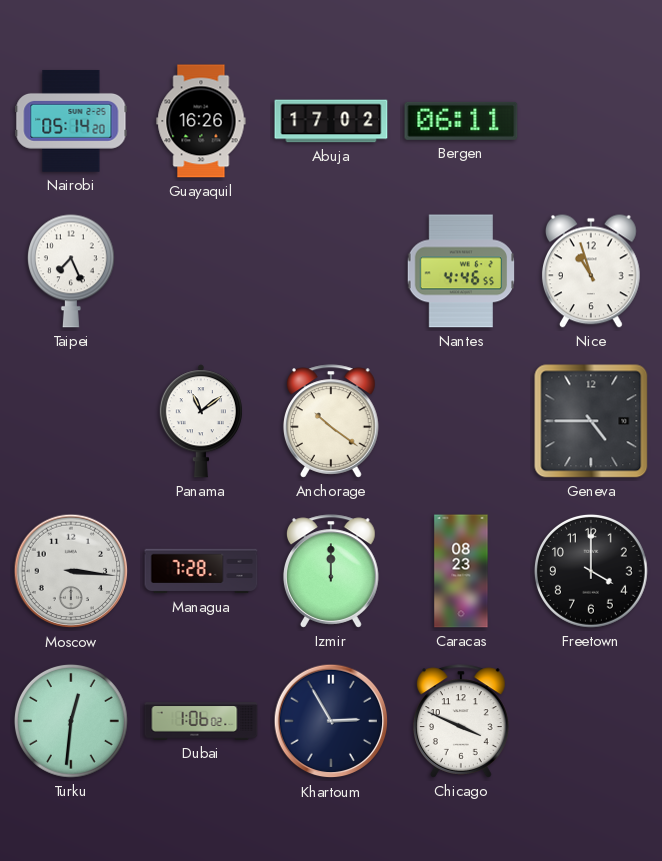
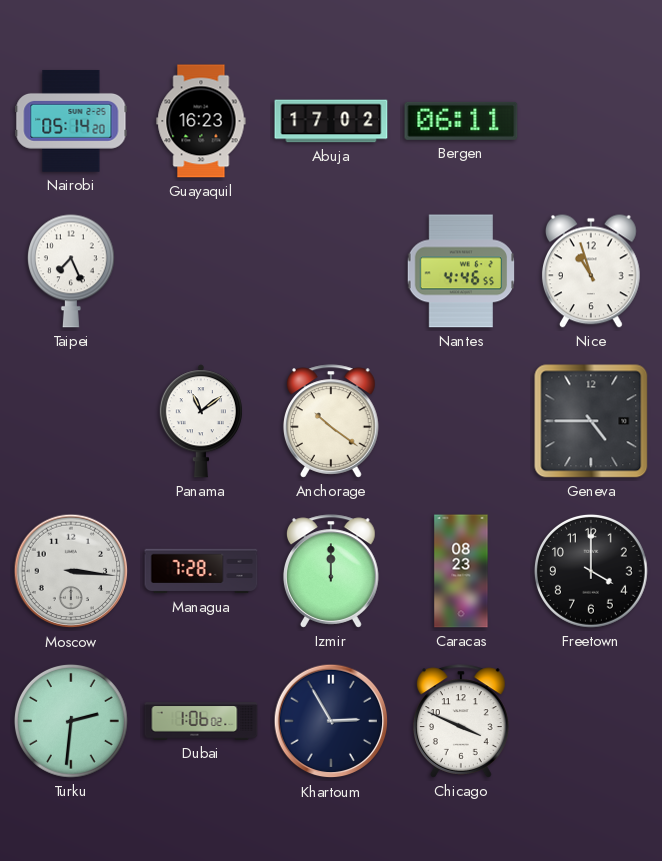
Guayaquil: 16:26 -> 16:23
Turku: 12:31 -> 2:31
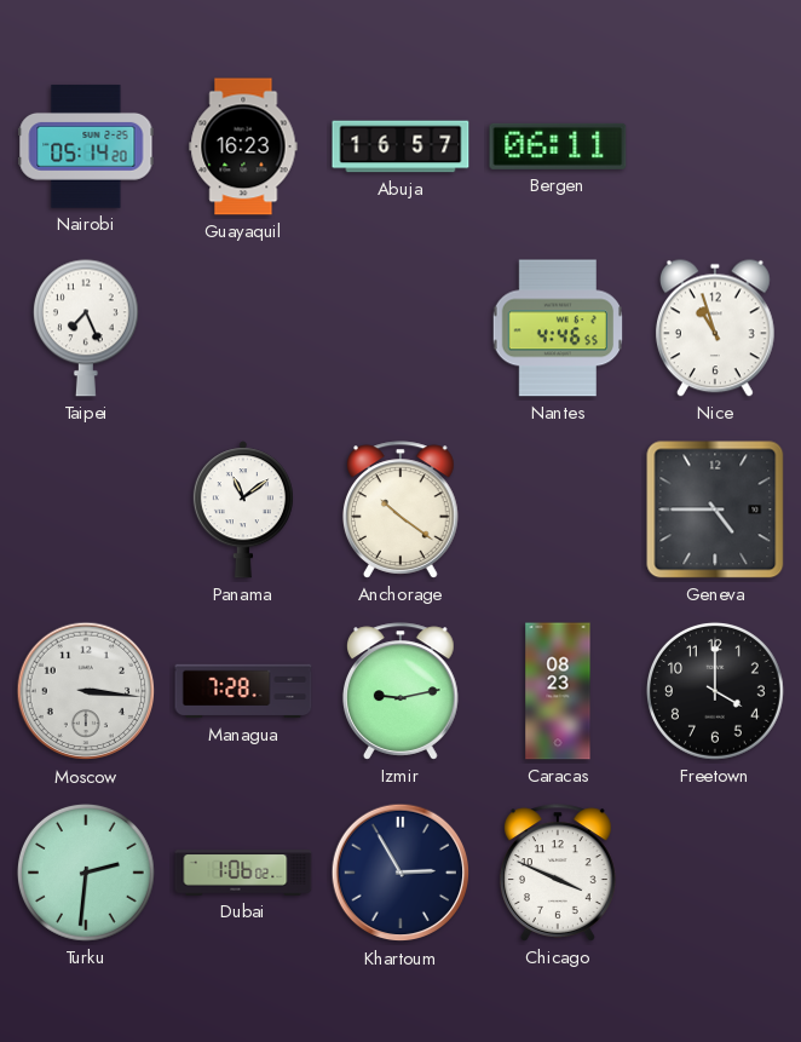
Abuja: 17:02 -> 16:57
Izmir: 12:00 -> 9:13
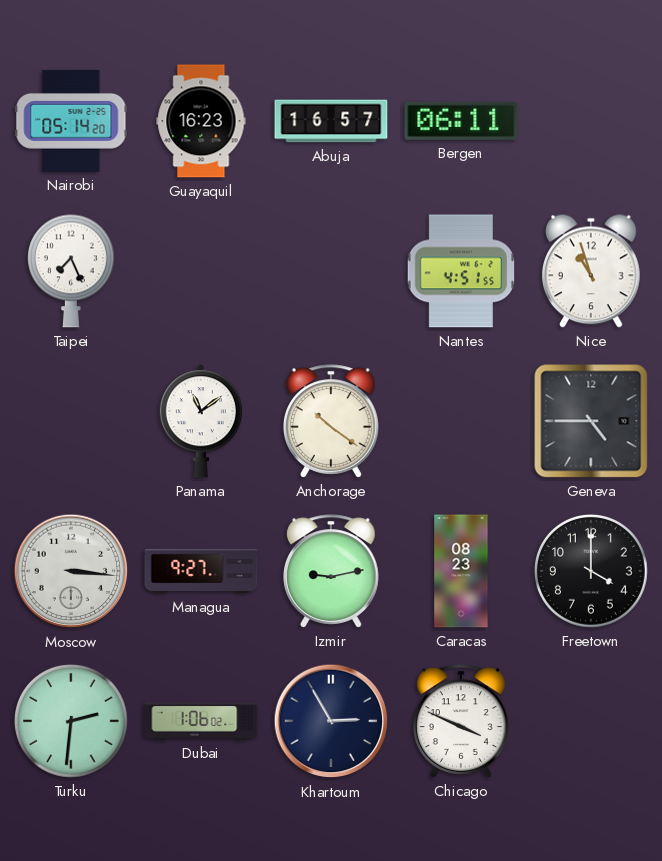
Nantes: 4:46 -> 4:51
Managua: 7:28 -> 9:27
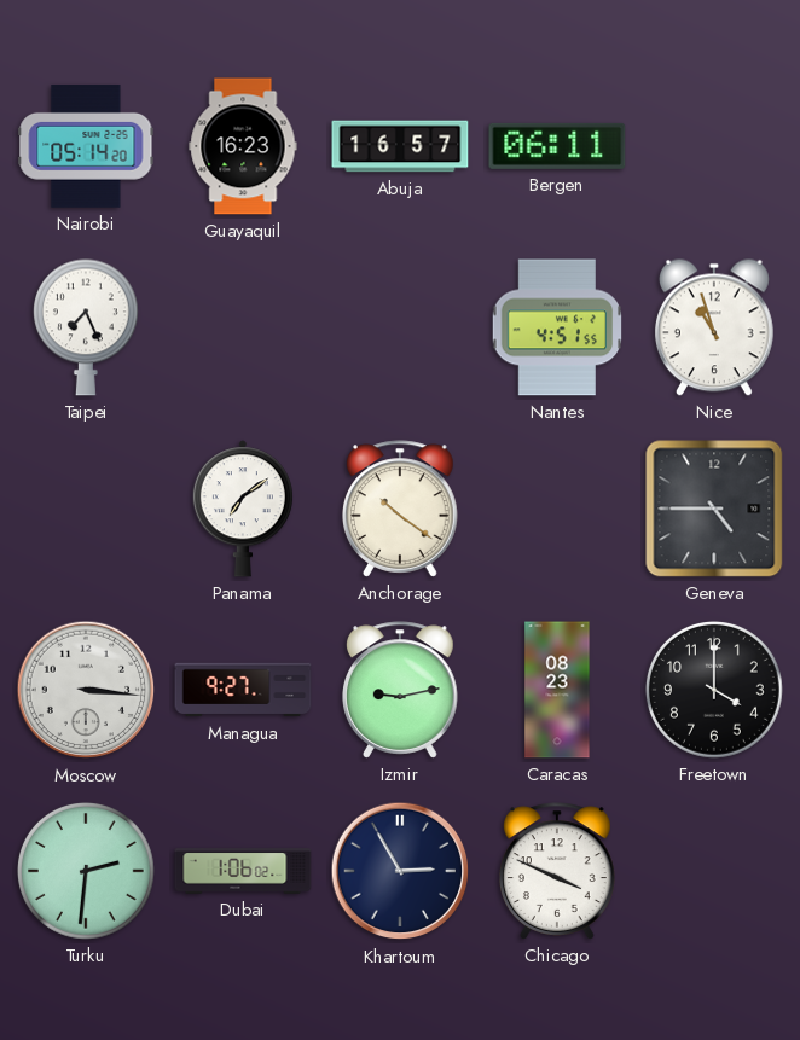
Panama: 11:09 -> 7:09
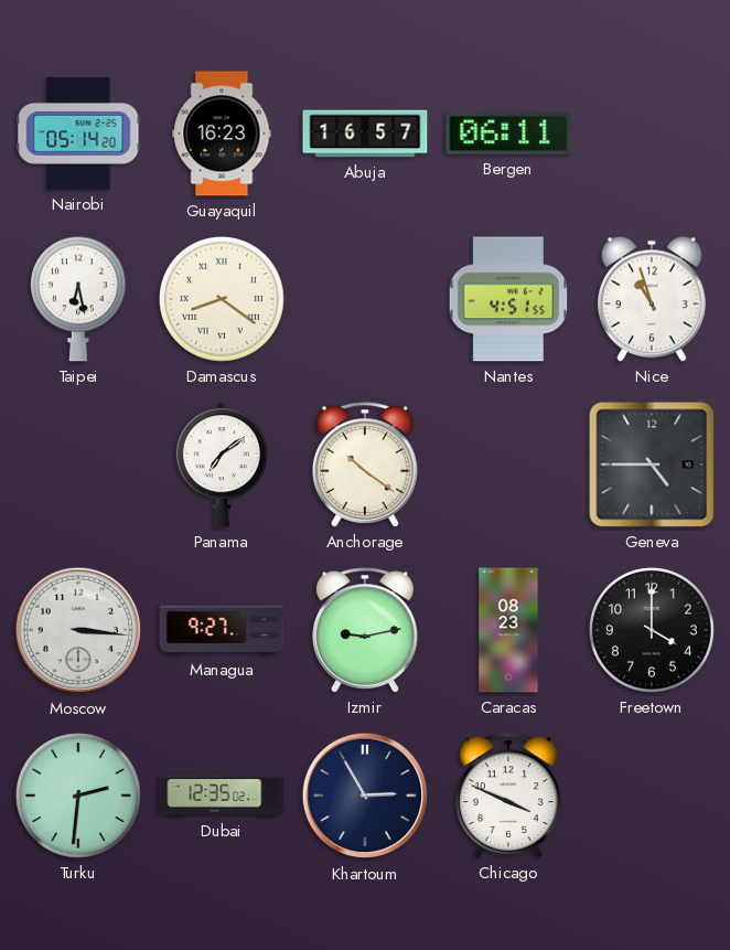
Taipei: 7:26 -> 6:28
Damascus: none -> 8:21
Dubai: 1:06 -> 12:35
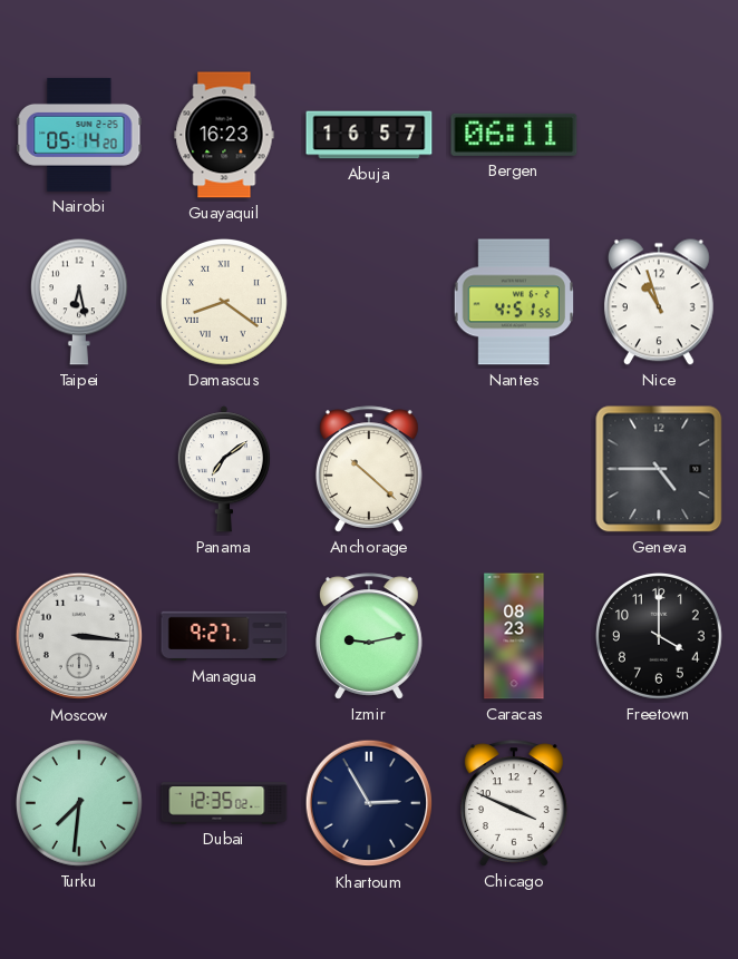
Anchorage: 10:21 -> 10:22
Turku: 2:31 -> 7:31
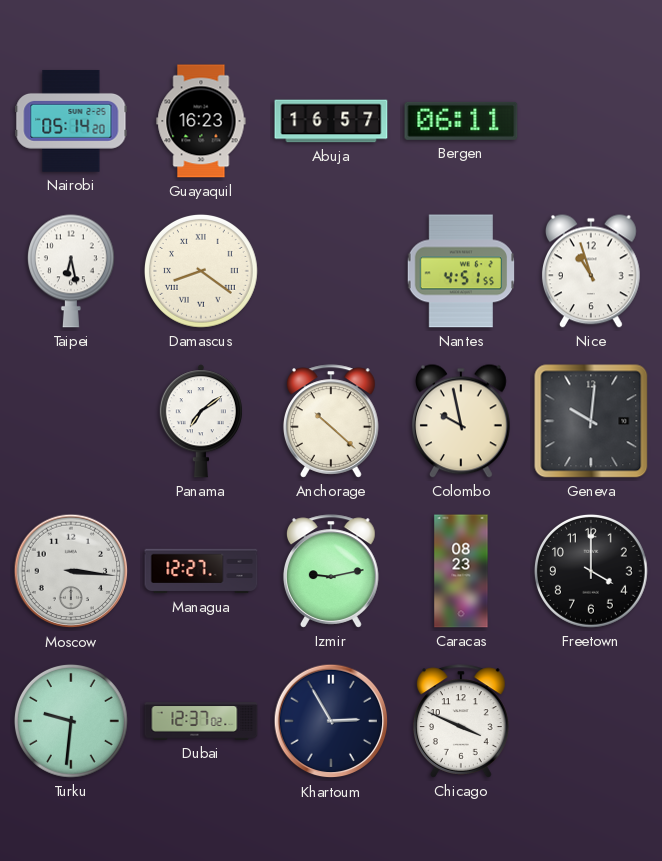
Colombo: none -> 9:58
Geneva: 4:45 -> 10:01
Managua: 9:27 -> 12:27
Turku: 7:31 -> 9:31
Dubai: 12:35 -> 12:37
